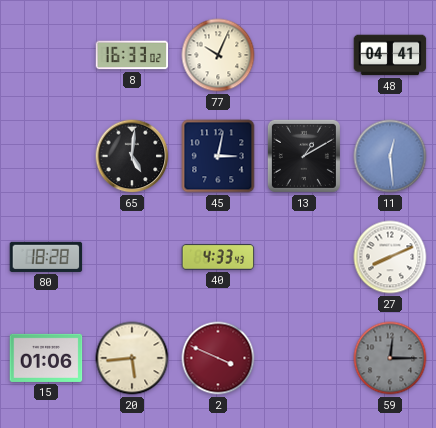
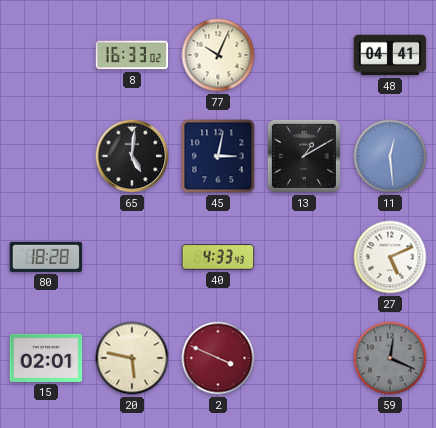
27: 8:11 -> 5:11
15: 01:06 -> 02:01
20: 5:44 -> 5:47
59: 12:15 -> 12:19
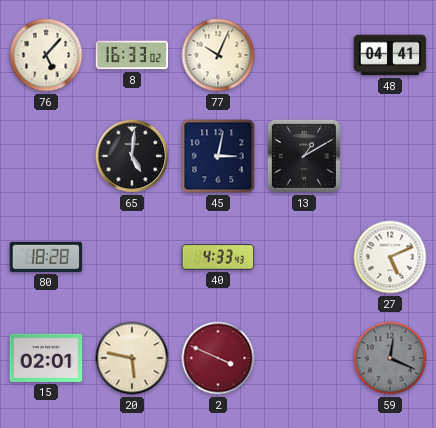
76: none -> 5:07
11: 12:29 -> none
